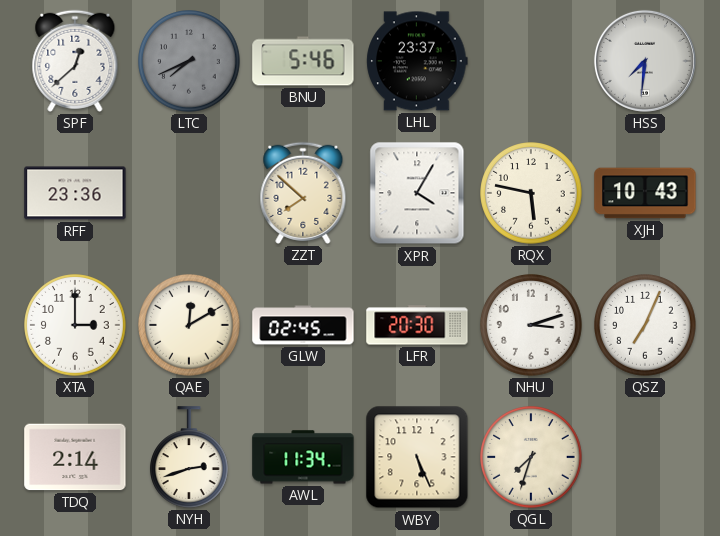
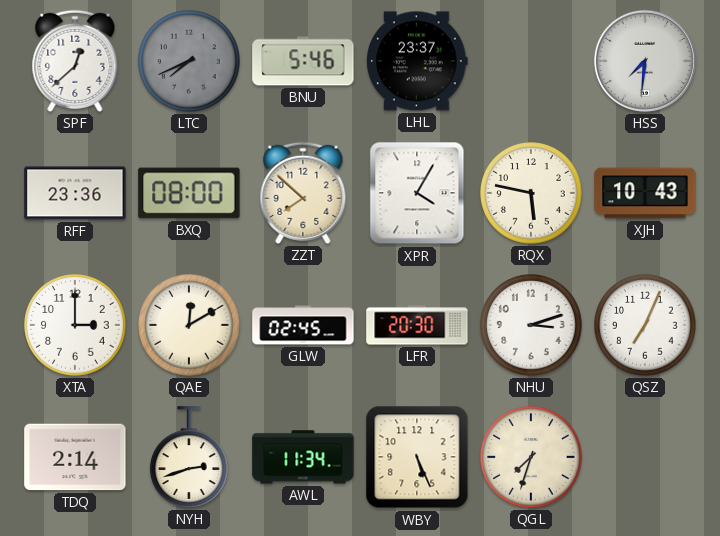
BXQ: none -> 08:00
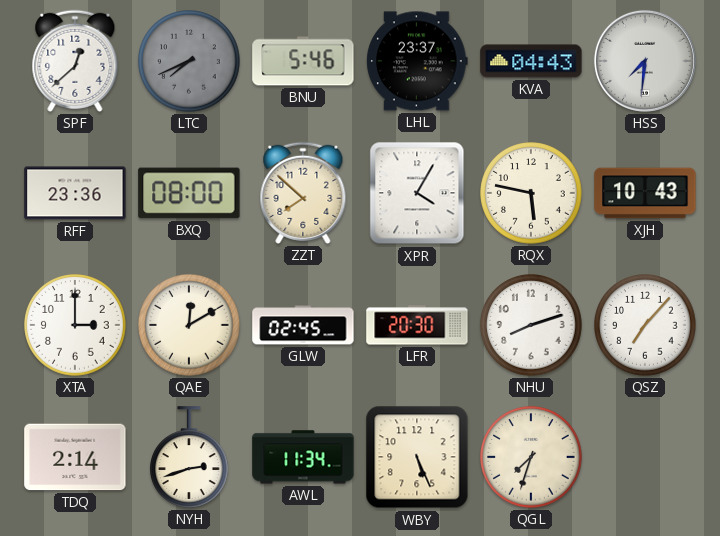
KVA: none -> 04:43
NHU: 3:12 -> 8:12
QSZ: 7:04 -> 7:07
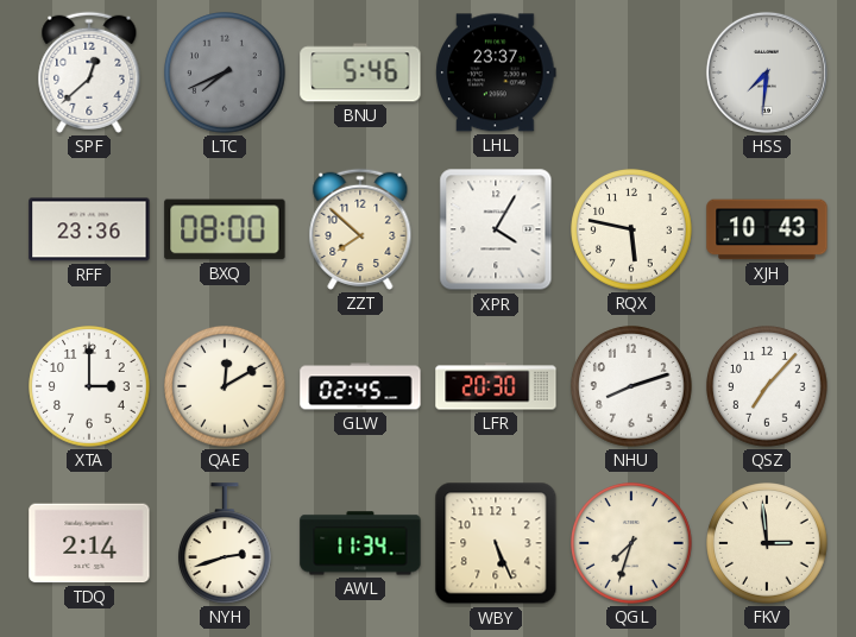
KVA: 04:43 -> none
FKV: none -> 2:59
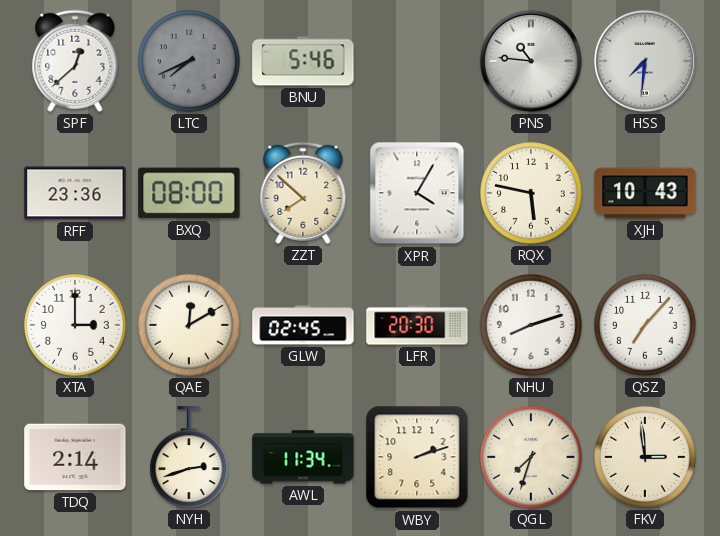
LHL: 23:37 -> none
PNS: none -> 10:46
WBY: 5:26 -> 2:12
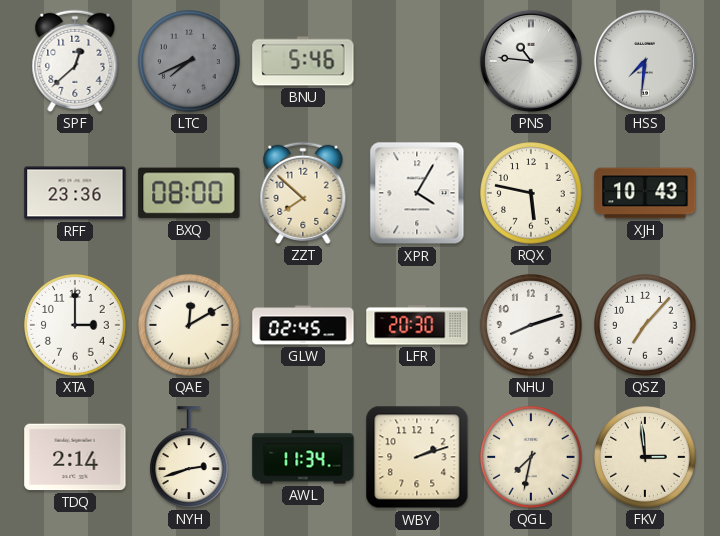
QGL: 7:33 -> 7:32
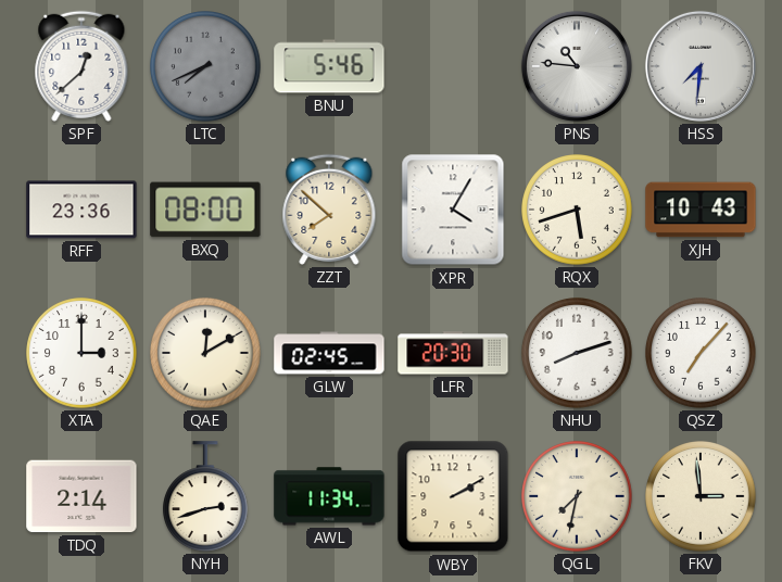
RQX: 5:47 -> 5:42
WBY: 2:12 -> 2:10
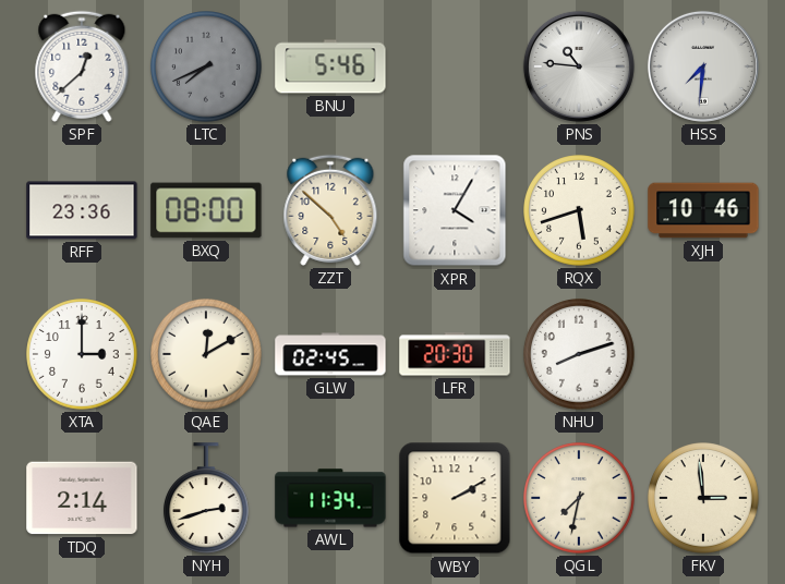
ZZT: 7:52 -> 4:52
XJH: 10:43 -> 10:46
QSZ: 7:07 -> none
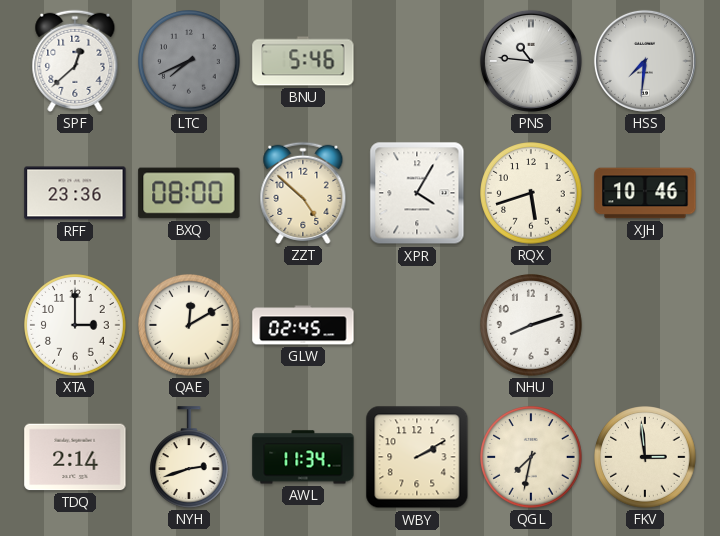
LFR: 20:30 -> none
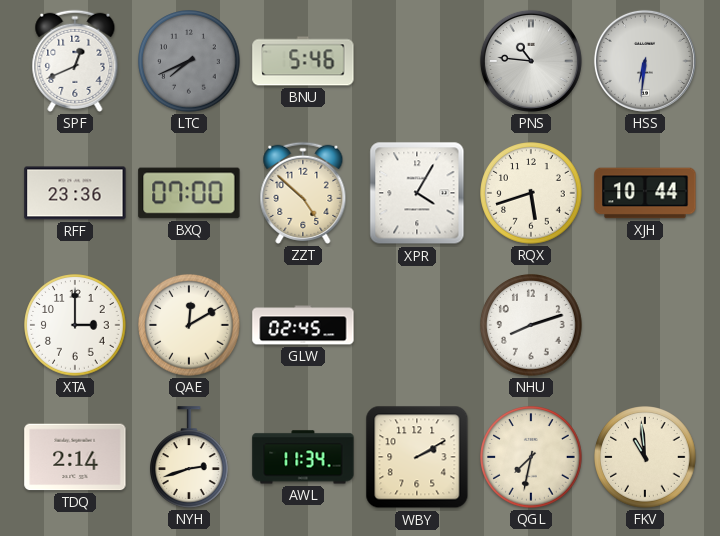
SPF: 12:38 -> 12:41
HSS: 7:31 -> 6:31
BXQ: 08:00 -> 07:00
XJH: 10:46 -> 10:44
FKV: 2:59 -> 10:59
